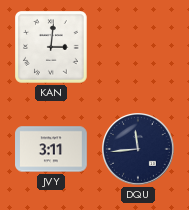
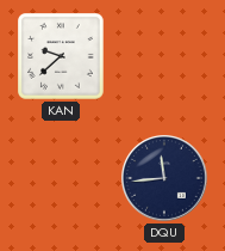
KAN: 3:01 -> 9:38
JVY: 3:11 -> none
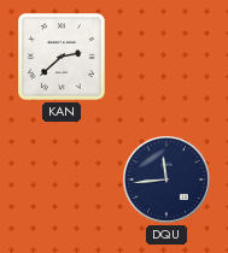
KAN: 9:38 -> 2:38
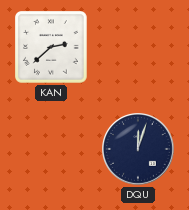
DQU: 11:44 -> 12:03
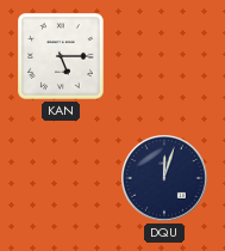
KAN: 2:38 -> 5:15
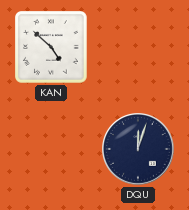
KAN: 5:15 -> 4:52
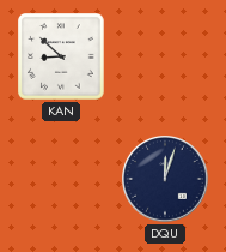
KAN: 4:52 -> 8:52
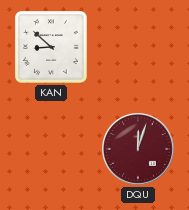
DQU dial: navy -> burgundy
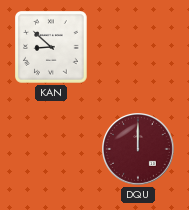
DQU: 12:03 -> 12:00
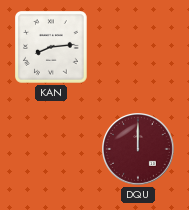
KAN: 8:52 -> 8:14
